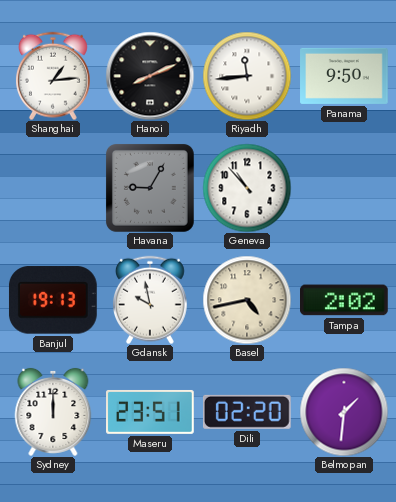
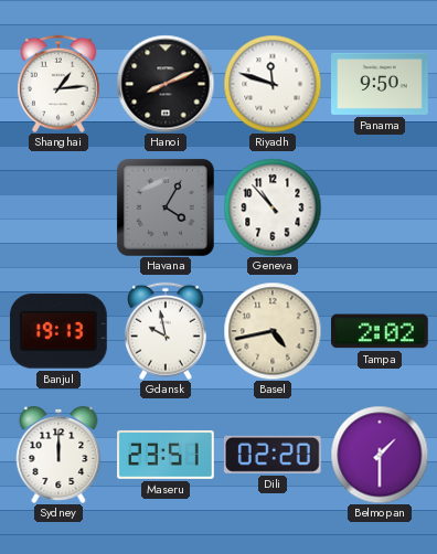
Riyadh: 11:44 -> 11:48
Havana: 9:05 -> 4:05
Belmopan: 1:31 -> 1:30
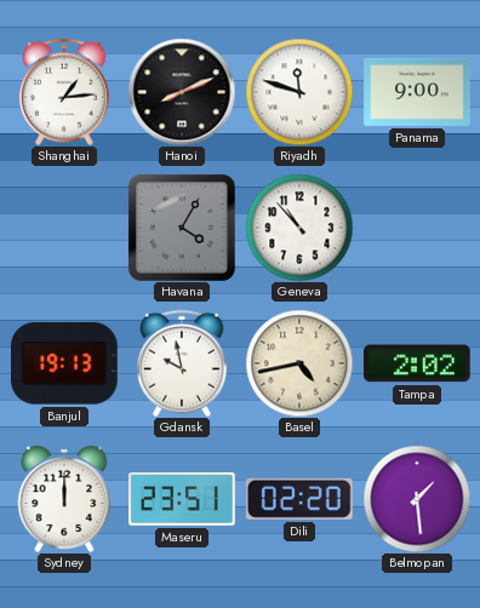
Panama: 9:50 -> 9:00
Belmopan: 1:30 -> 1:29
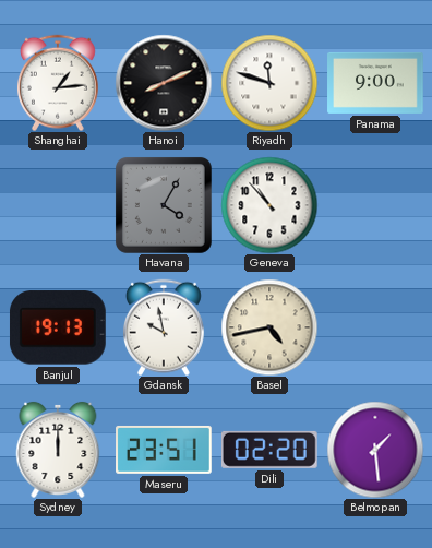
Tampa: 2:02 -> none
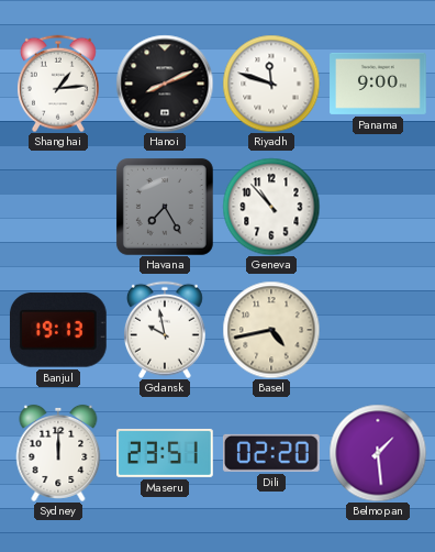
Havana: 4:05 -> 7:25
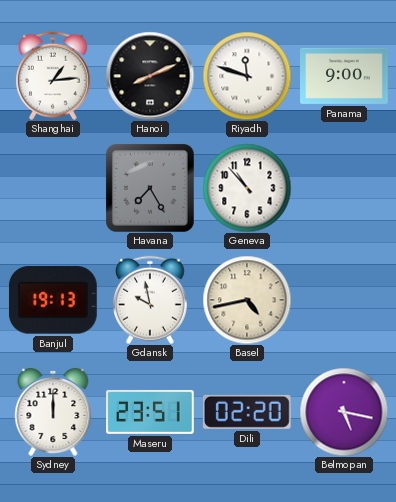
Belmopan: 1:29 -> 5:17
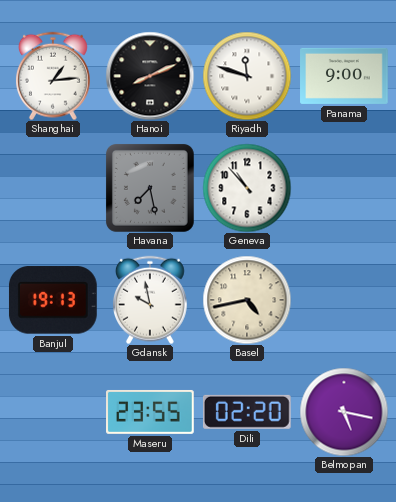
Havana: 7:25 -> 7:28
Sydney: 12:00 -> none
Maseru: 23:51 -> 23:55
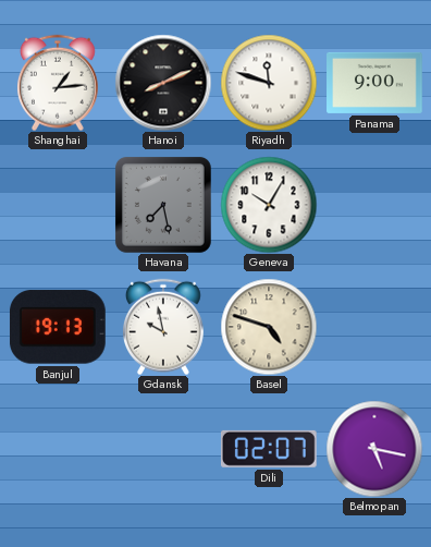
Geneva: 10:53 -> 10:05
Basel: 4:43 -> 4:48
Maseru: 23:55 -> none
Dili: 02:20 -> 02:07
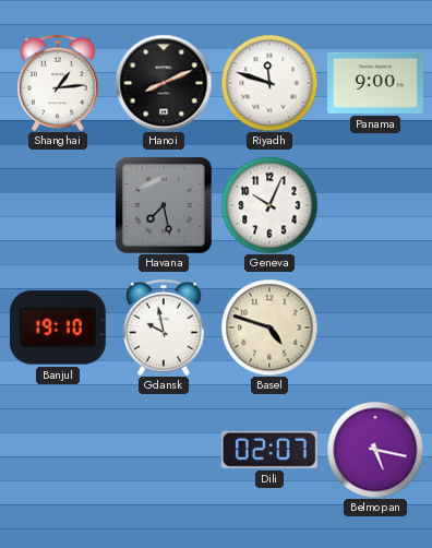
Geneva: 10:05 -> 10:04
Banjul: 19:13 -> 19:10
